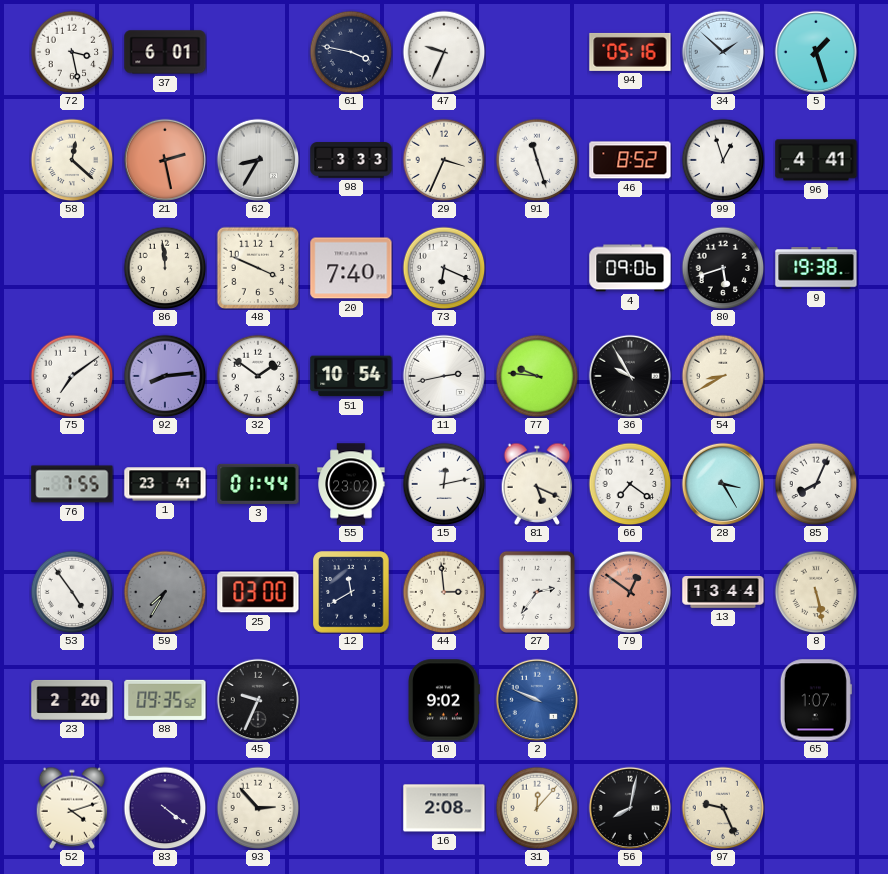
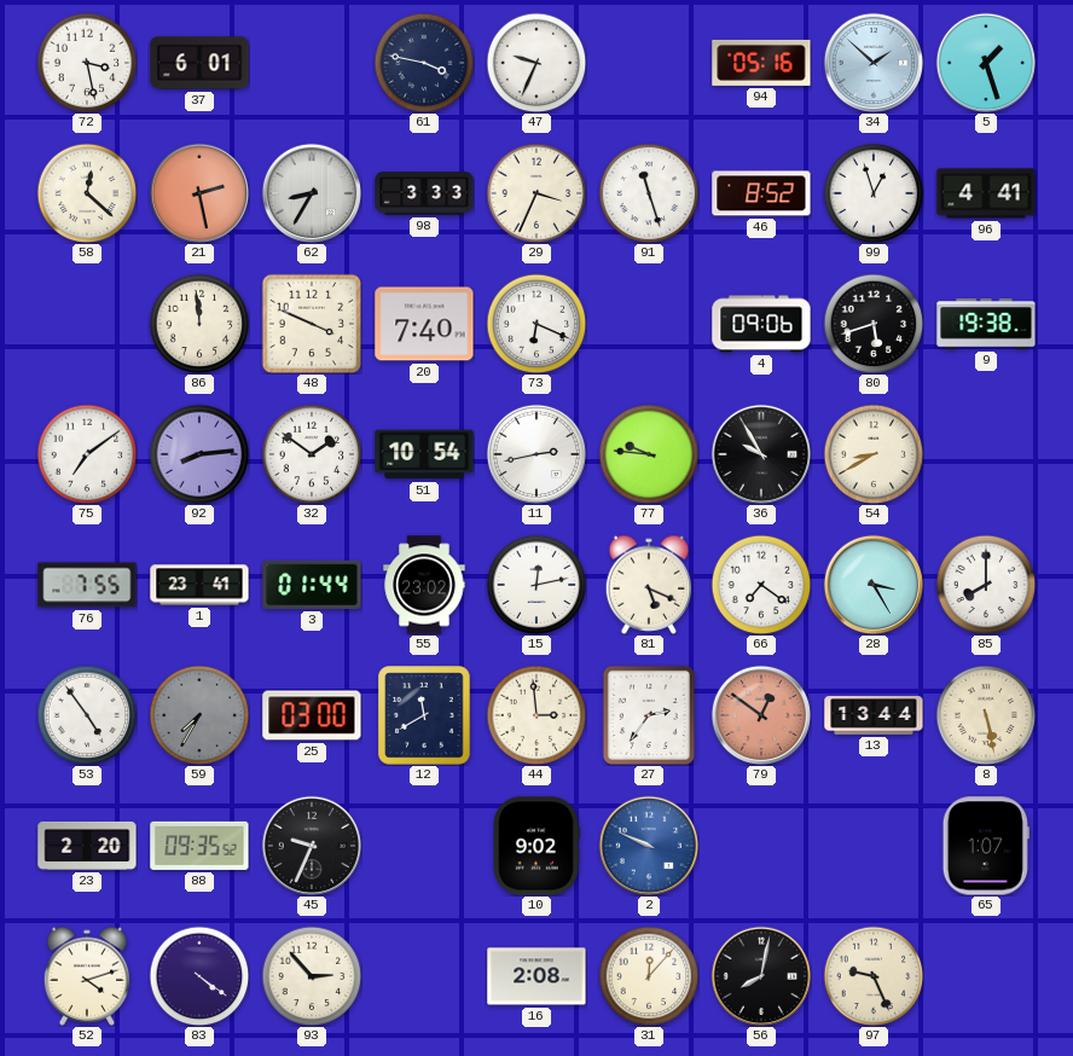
85: 8:04 -> 8:00
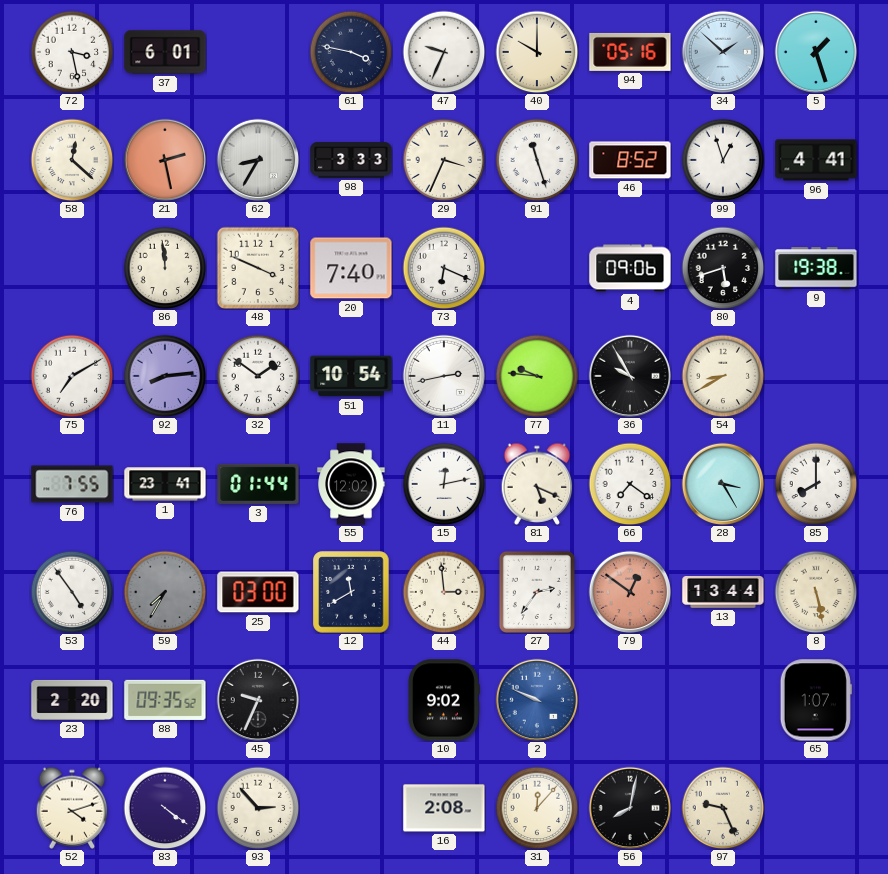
40: none -> 10:00
75: 7:09 -> 7:10
55: 23:02 -> 12:02
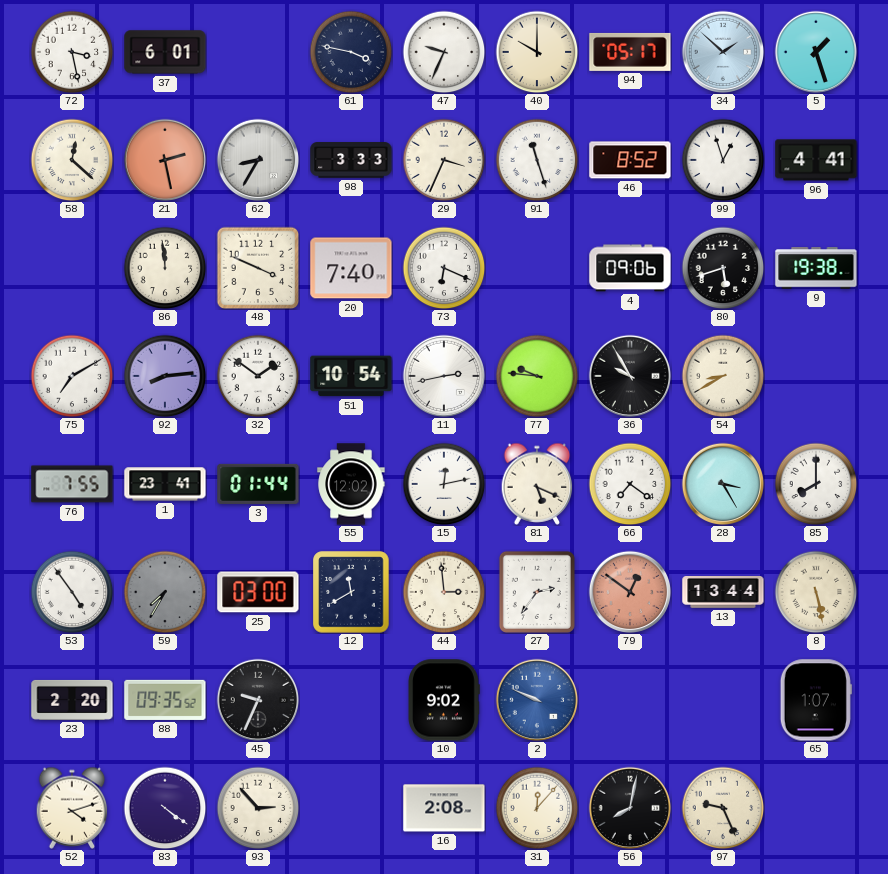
94: 05:16 -> 05:17
